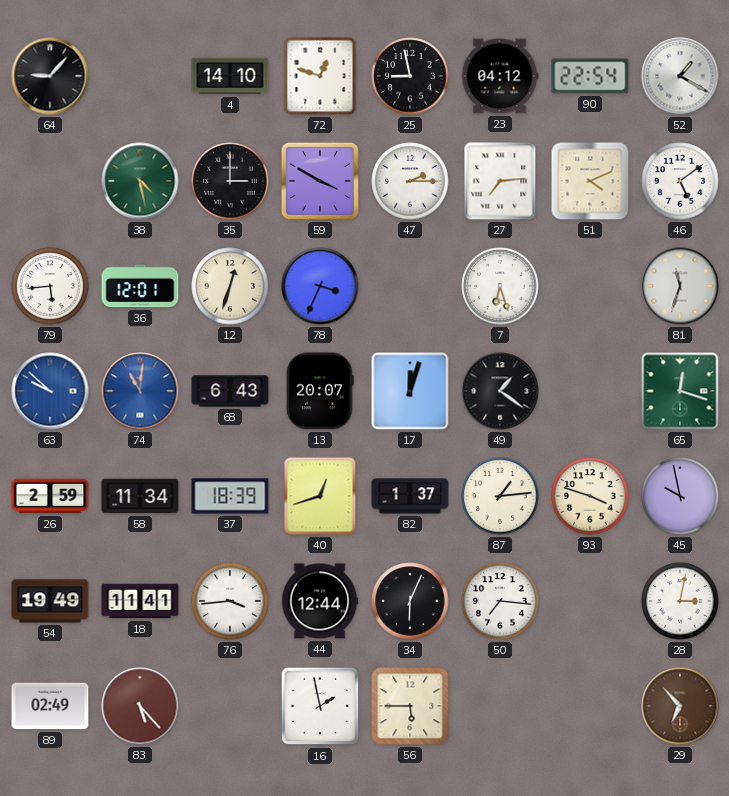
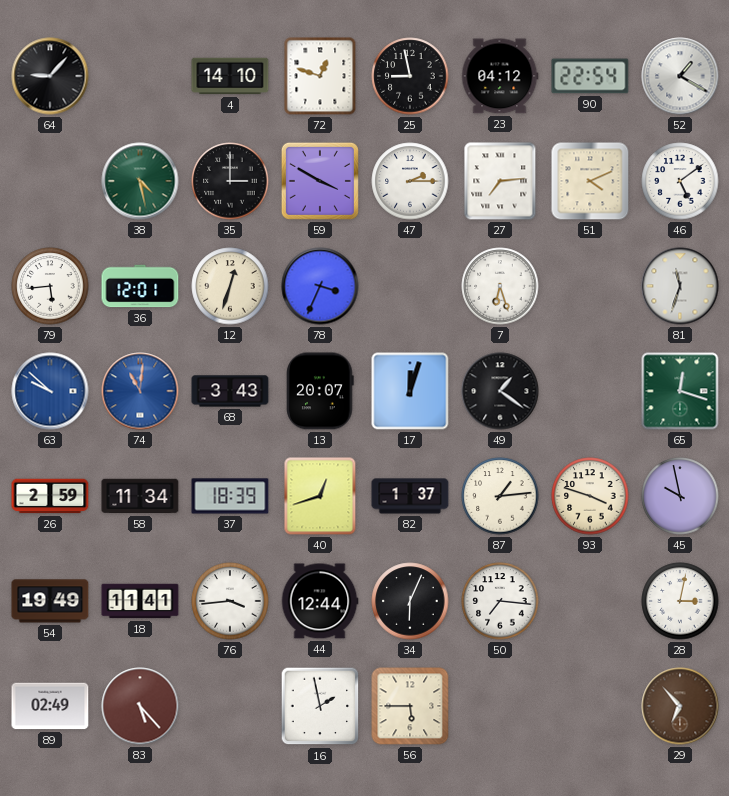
68: 6:43 -> 3:43
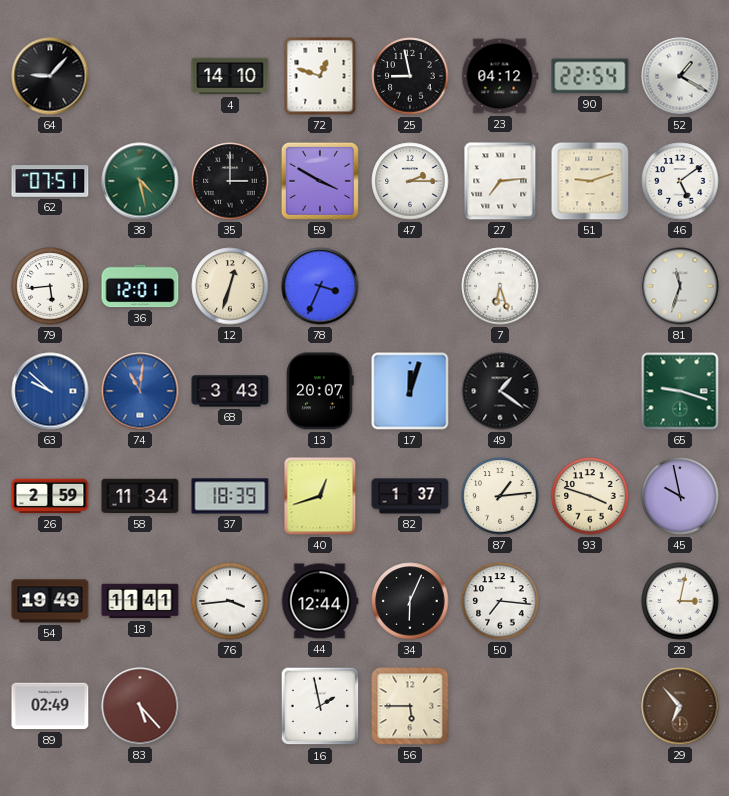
62: none -> 07:51
51: 4:11 -> 9:12
65: 12:18 -> 9:18
